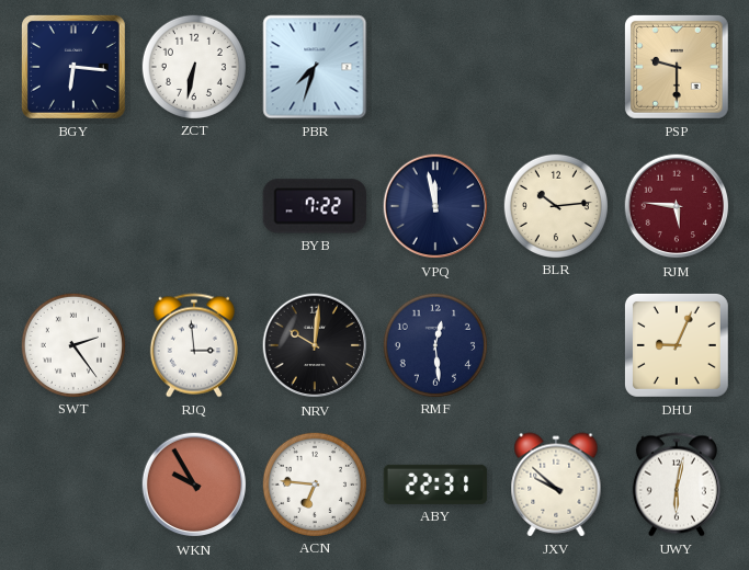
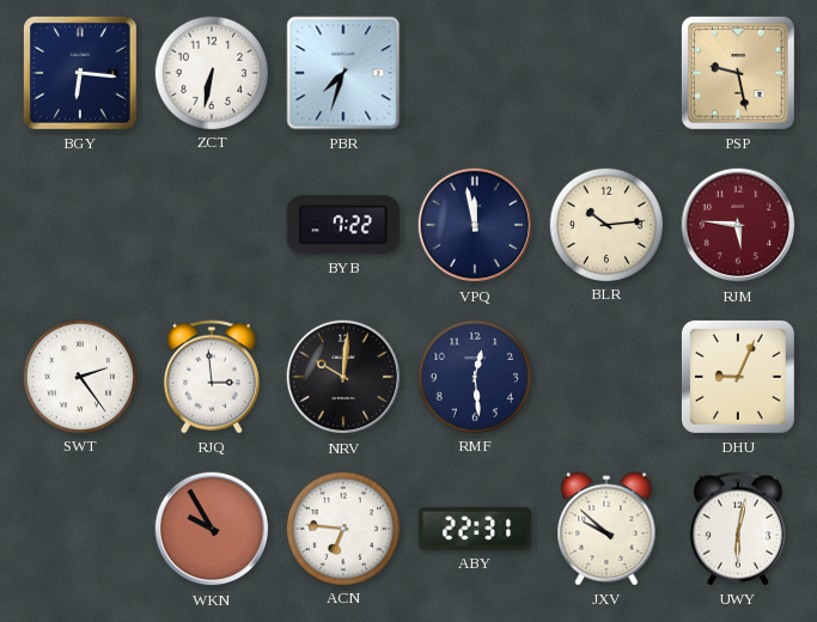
PSP: 9:30 -> 9:28
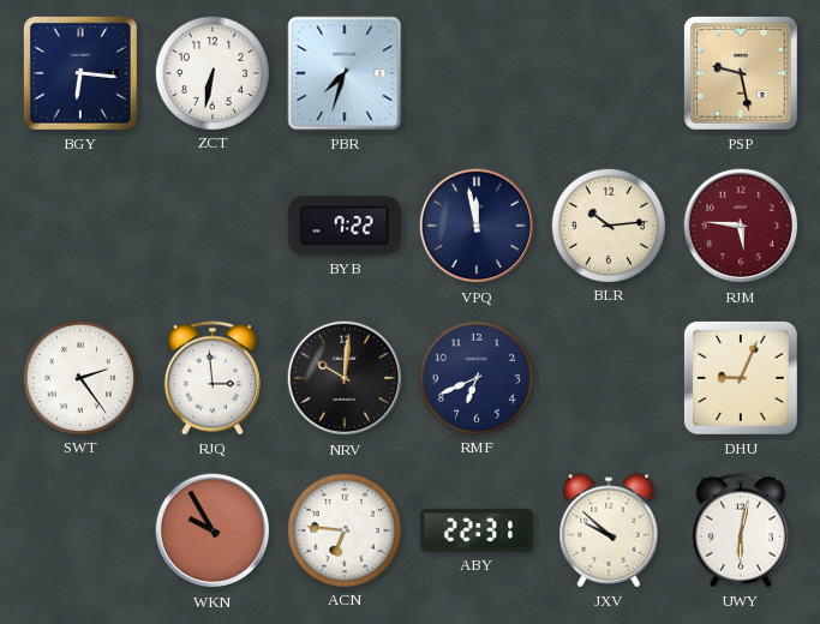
RMF: 12:29 -> 6:41
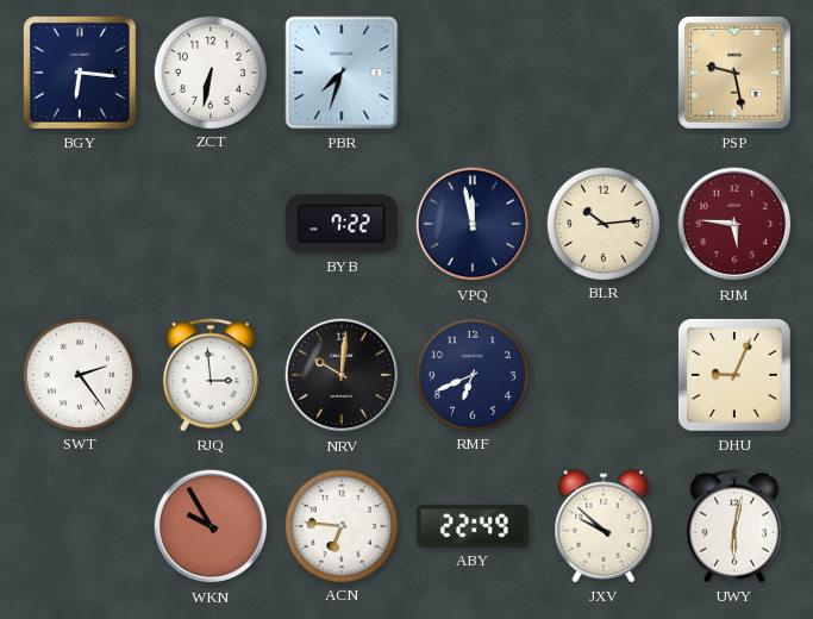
ABY: 22:31 -> 22:49
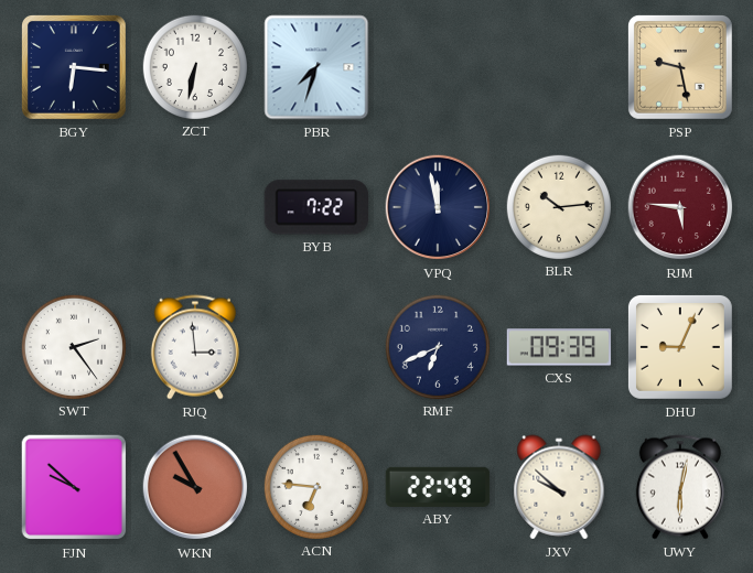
NRV: 10:01 -> none
CXS: none -> 09:39
FJN: none -> 9:52
